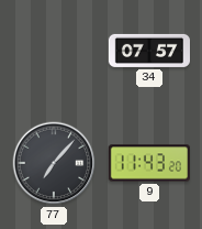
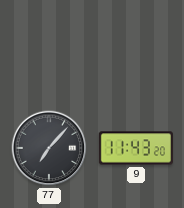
34: 07:57 -> none
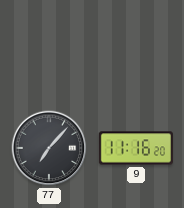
9: 11:43 -> 11:16
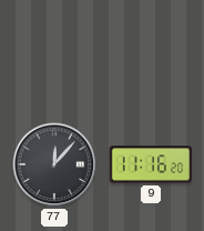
77: 7:07 -> 12:07
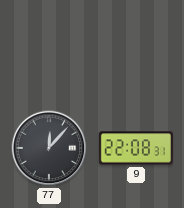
9: 11:16 -> 22:08
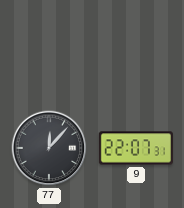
9: 22:08 -> 22:07
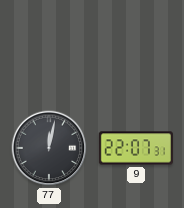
77: 12:07 -> 12:02
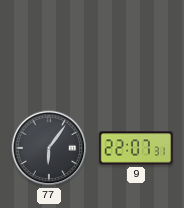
77: 12:02 -> 6:06
